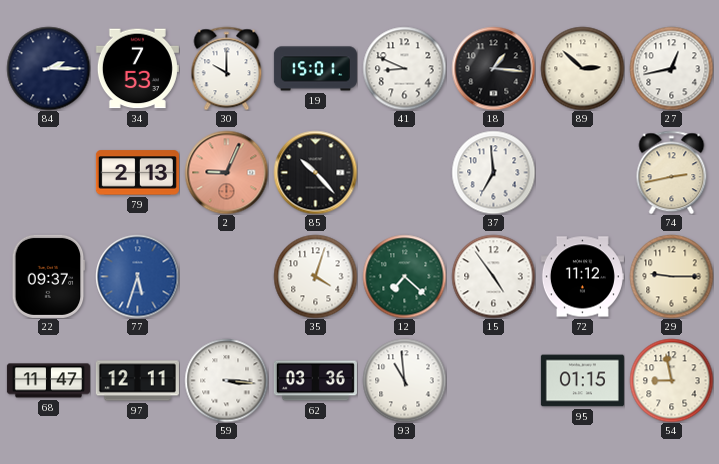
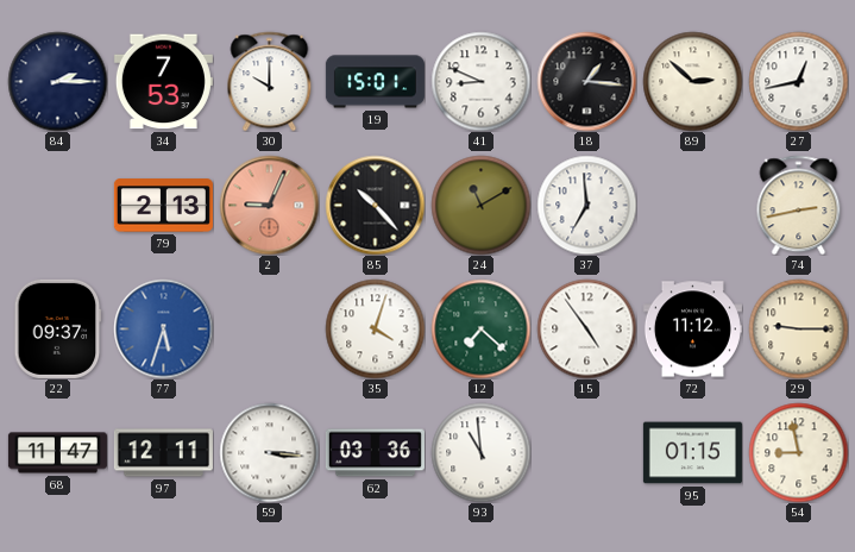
24: none -> 11:10
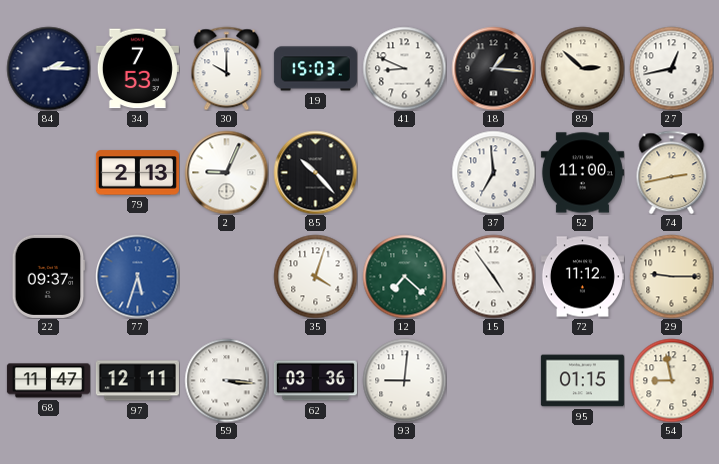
19: 15:01 -> 15:03
2 dial: salmon -> white
24: 11:10 -> none
52: none -> 11:00
93: 10:59 -> 9:01
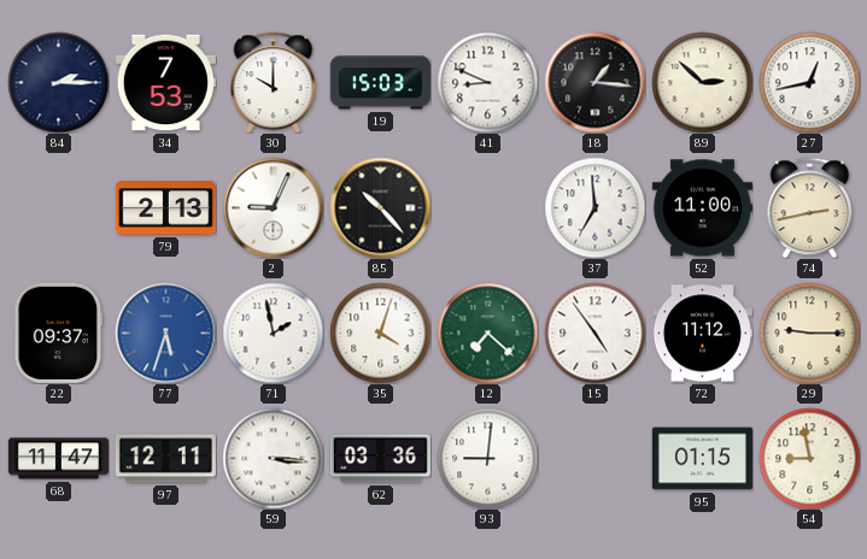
71: none -> 1:58
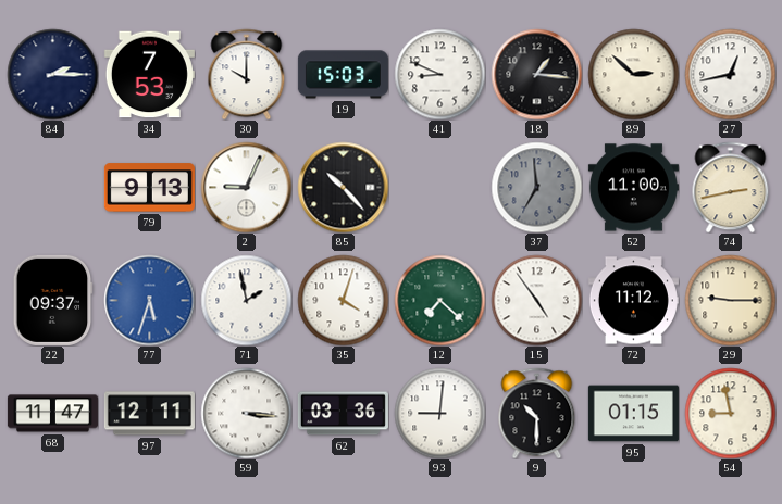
79: 2:13 -> 9:13
37 dial: white -> grey
9: none -> 10:30
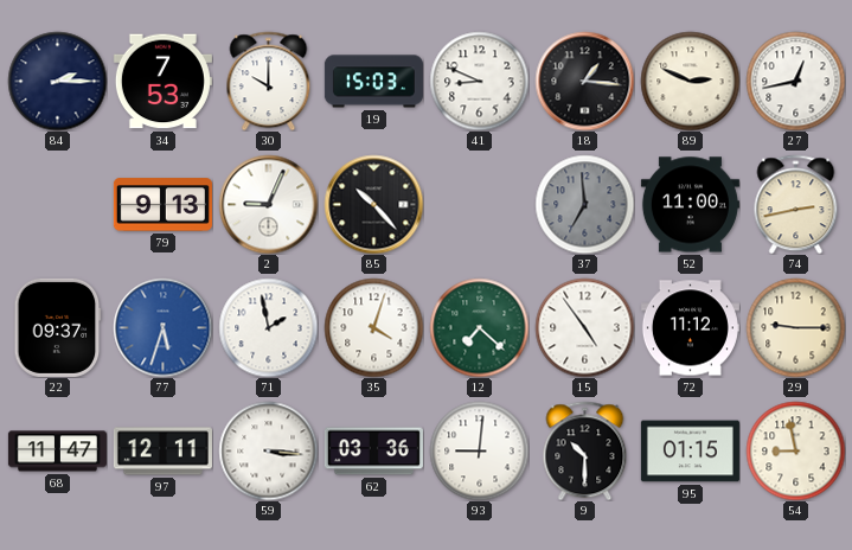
89: 2:52 -> 2:49
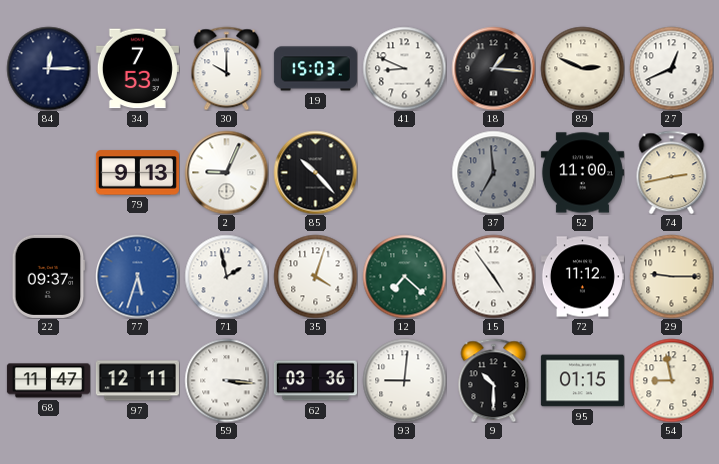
84: 2:15 -> 12:15
27: 12:43 -> 12:41
